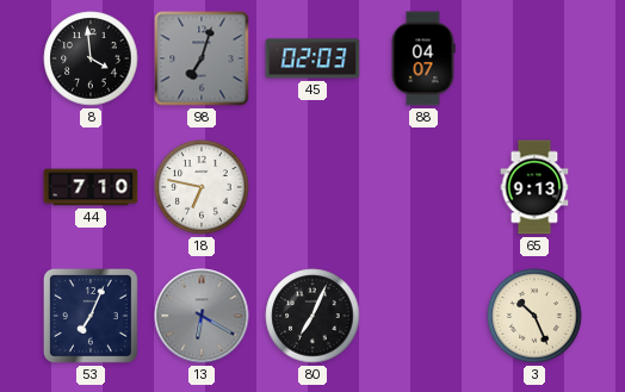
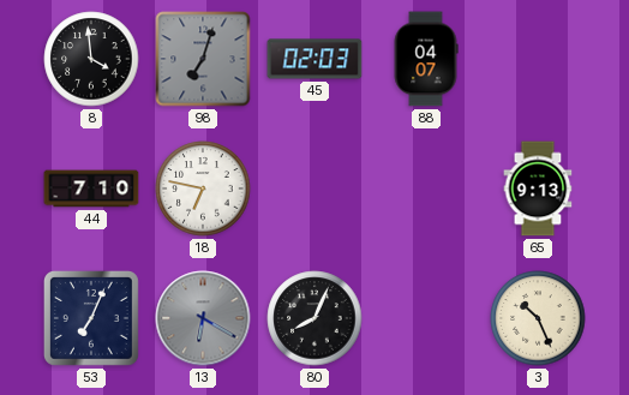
80: 7:04 -> 8:04
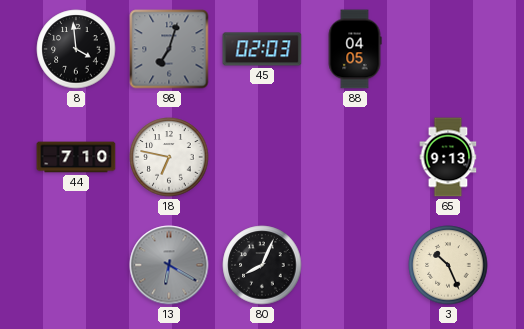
88: 04:07 -> 04:05
53: 7:04 -> none
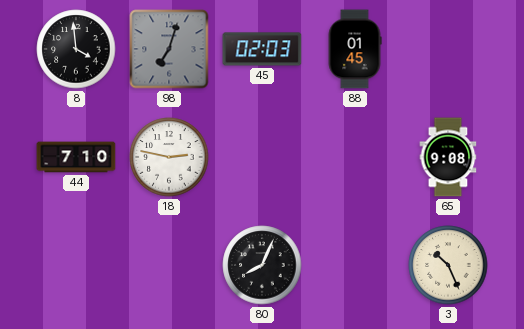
88: 04:05 -> 01:45
18: 6:47 -> 2:47
65: 9:13 -> 9:08
13: 6:20 -> none
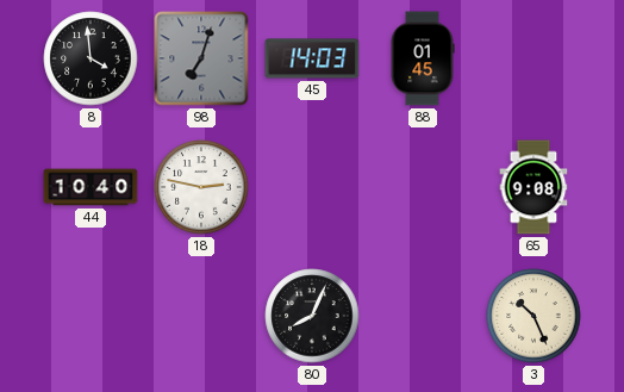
45: 02:03 -> 14:03
44: 7:10 -> 10:40
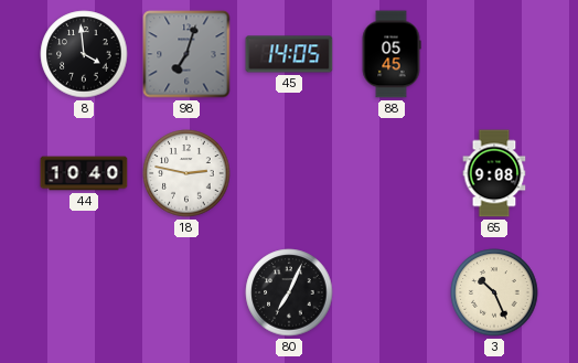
45: 14:03 -> 14:05
88: 01:45 -> 05:45
80: 8:04 -> 7:04
